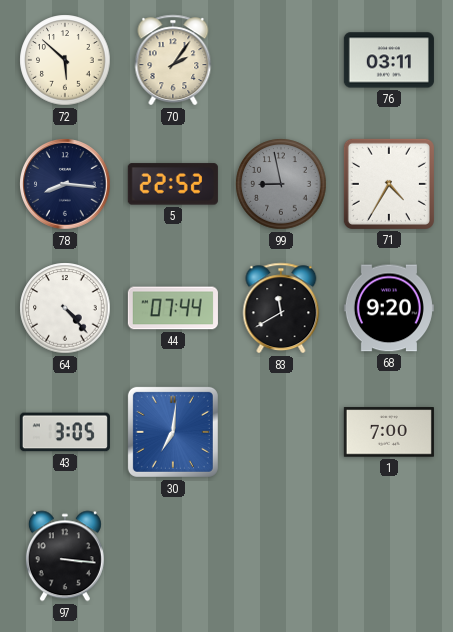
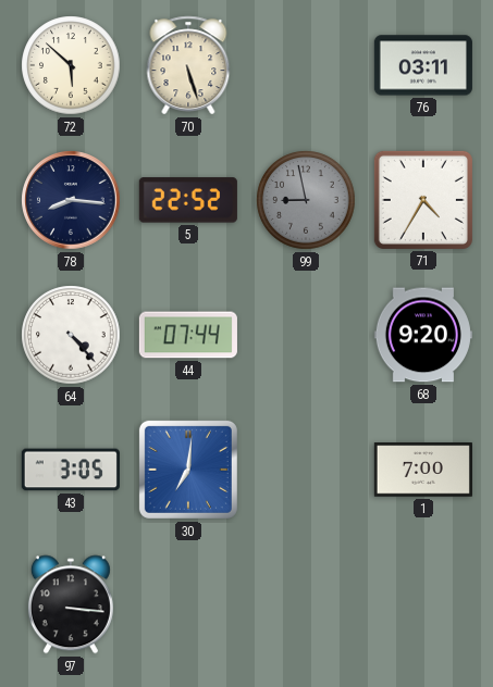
70: 2:06 -> 5:27
83: 11:40 -> none
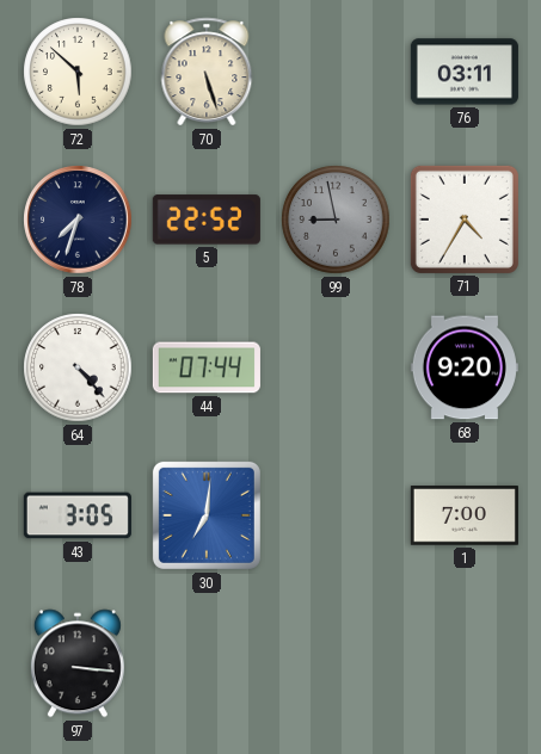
78: 8:16 -> 7:33
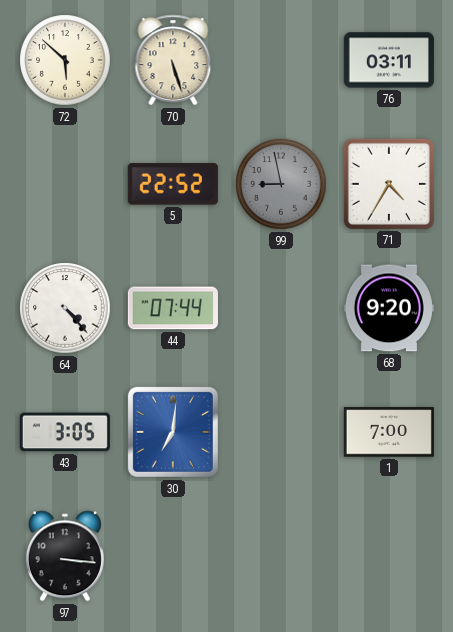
78: 7:33 -> none
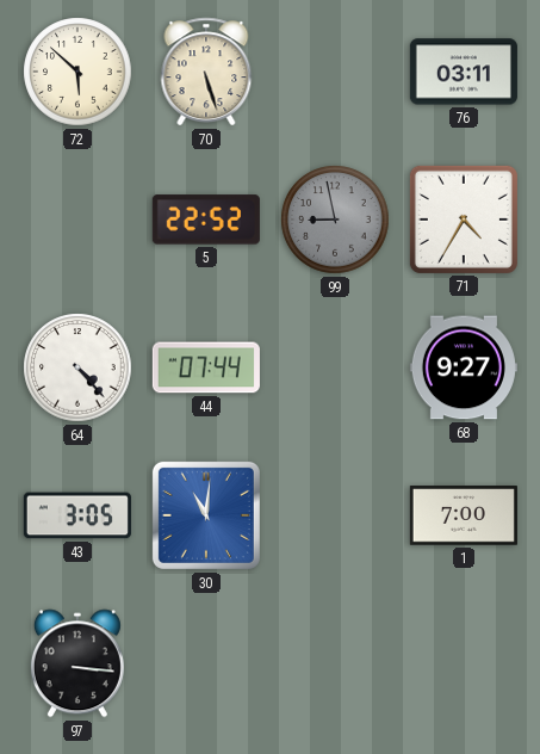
68: 9:20 -> 9:27
30: 7:01 -> 11:01
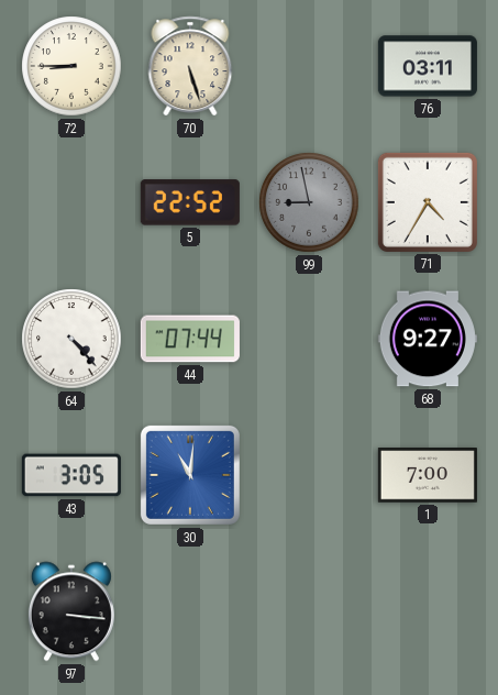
72: 5:52 -> 8:45
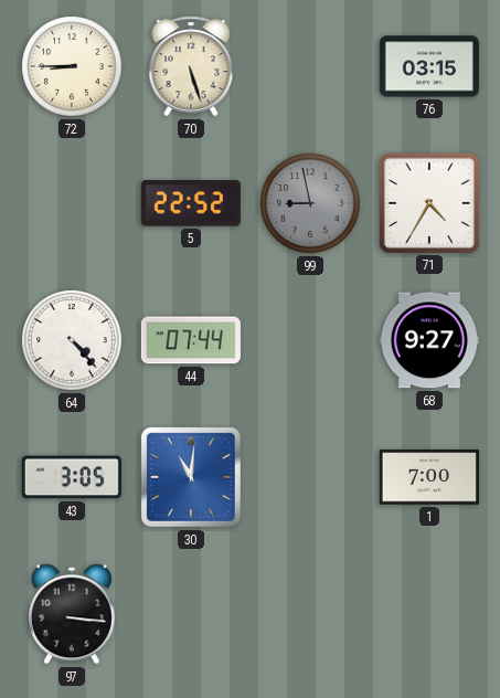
76: 03:11 -> 03:15
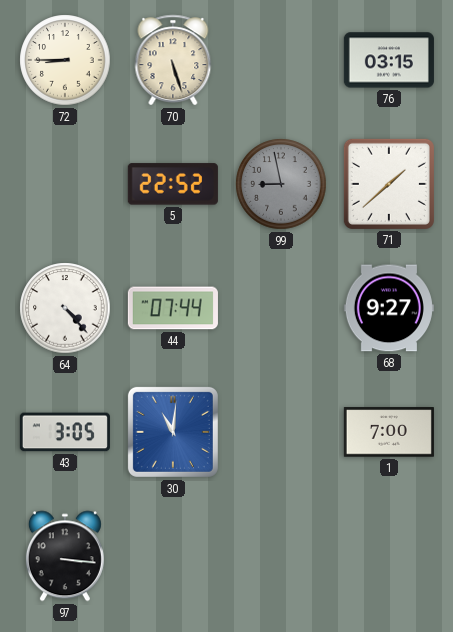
71: 4:35 -> 1:38
